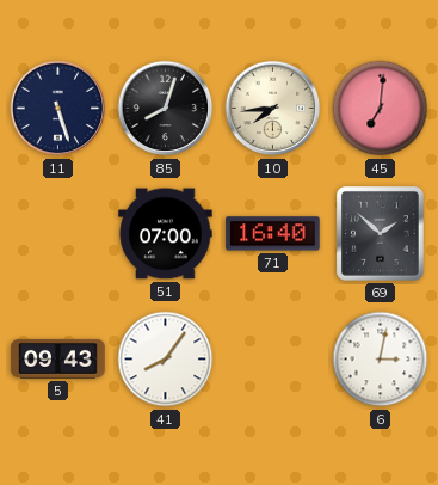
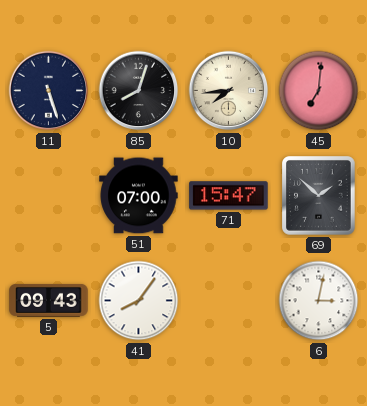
71: 16:40 -> 15:47
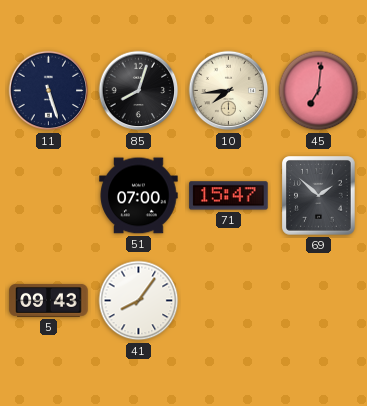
6: 3:02 -> none
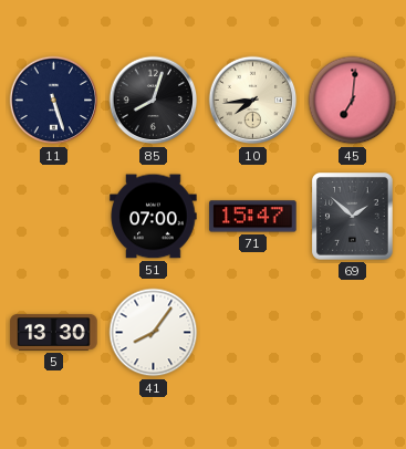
5: 09:43 -> 13:30
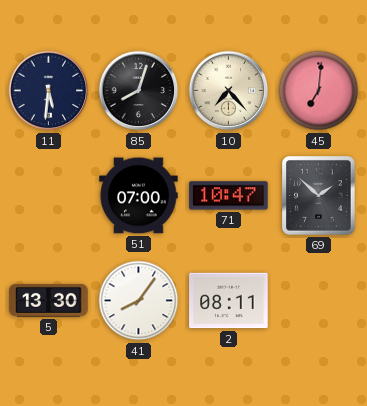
11: 5:27 -> 5:31
10: 7:44 -> 7:23
71: 15:47 -> 10:47
2: none -> 08:11
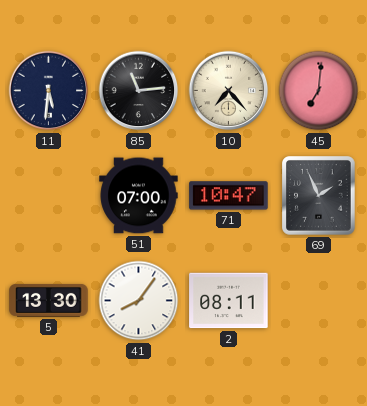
85: 8:03 -> 11:14
69: 1:52 -> 1:56
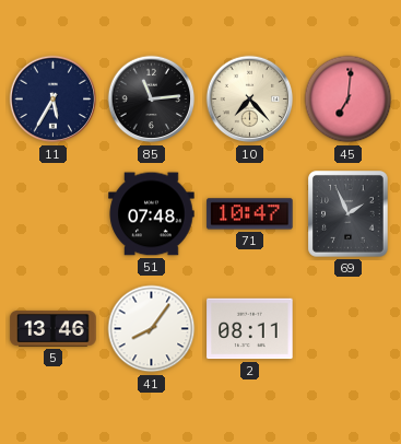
11: 5:31 -> 5:35
51: 07:00 -> 07:48
5: 13:30 -> 13:46
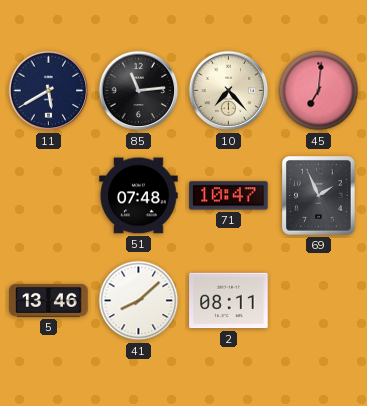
11: 5:35 -> 5:40
41: 8:06 -> 8:08
